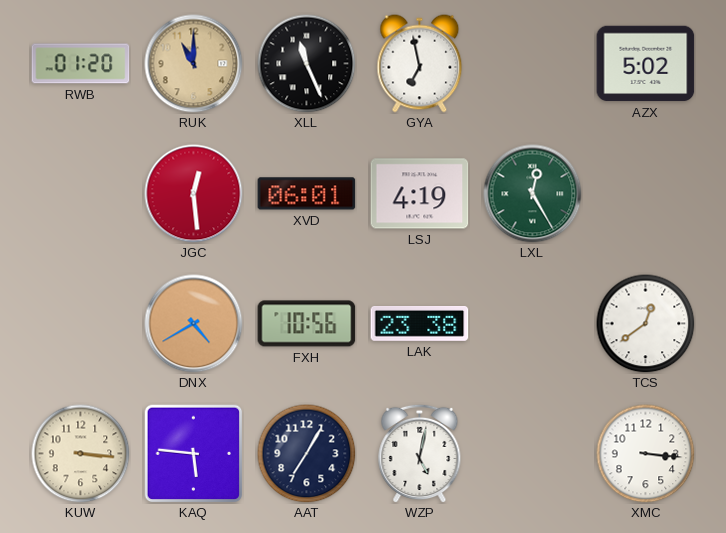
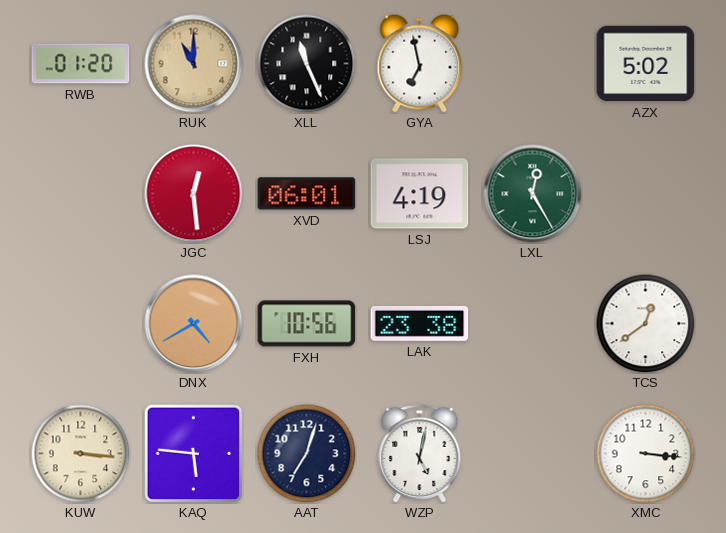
AAT: 7:05 -> 7:03
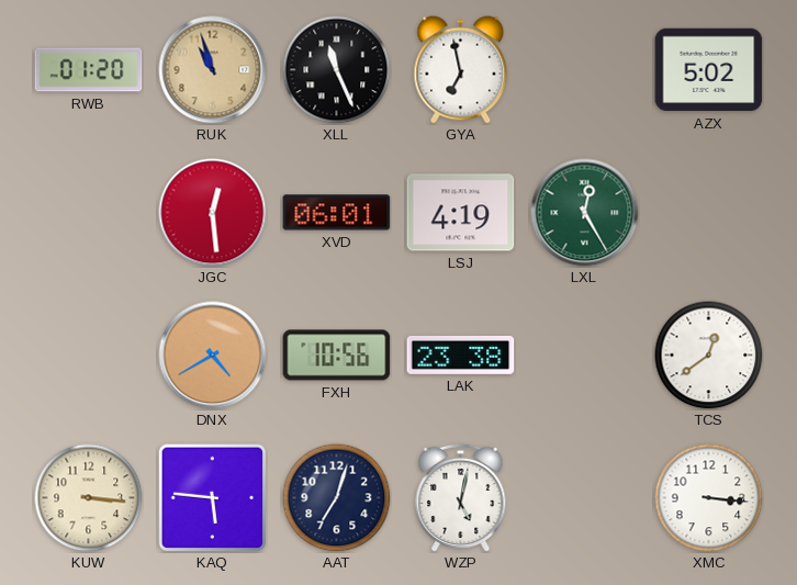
RUK: 11:00 -> 10:57
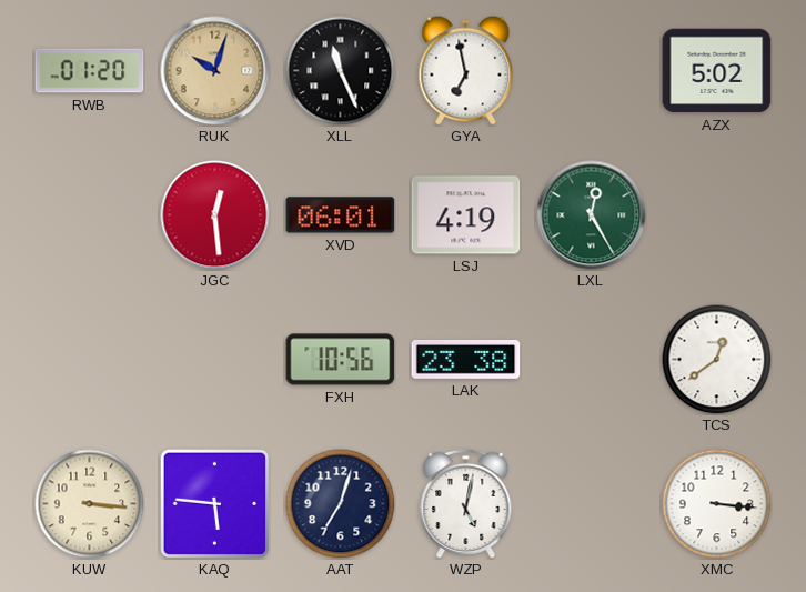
RUK: 10:57 -> 10:03
DNX: 4:40 -> none
